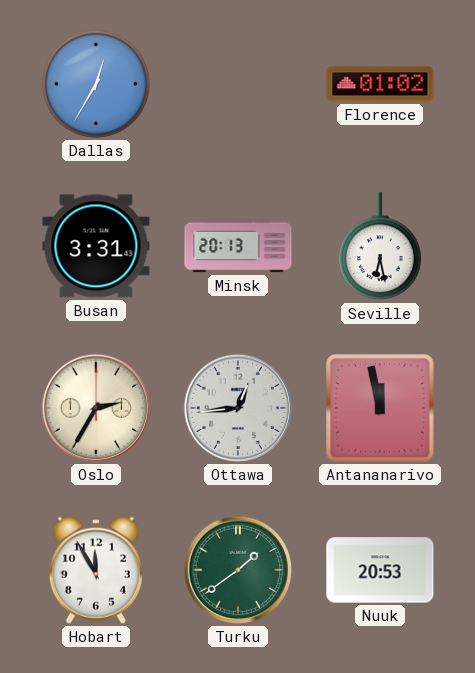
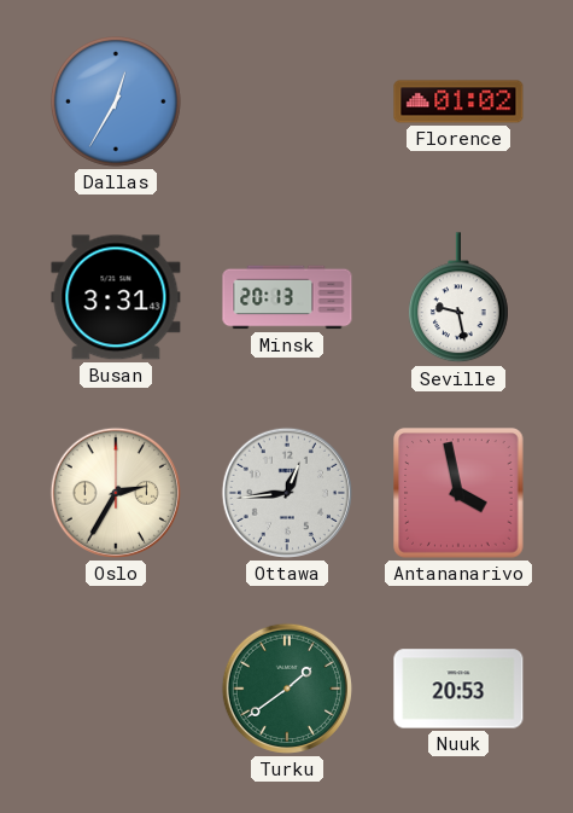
Seville: 6:28 -> 9:28
Antananarivo: 11:58 -> 3:58
Hobart: 11:55 -> none
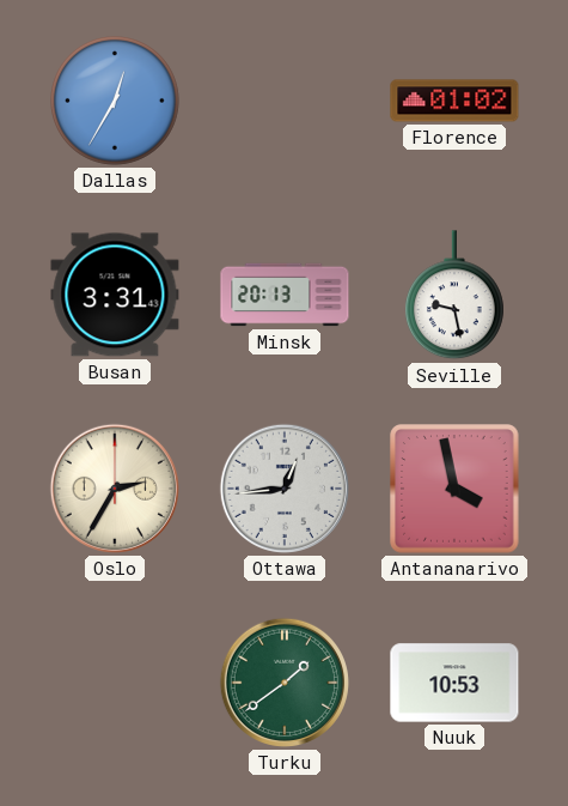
Nuuk: 20:53 -> 10:53
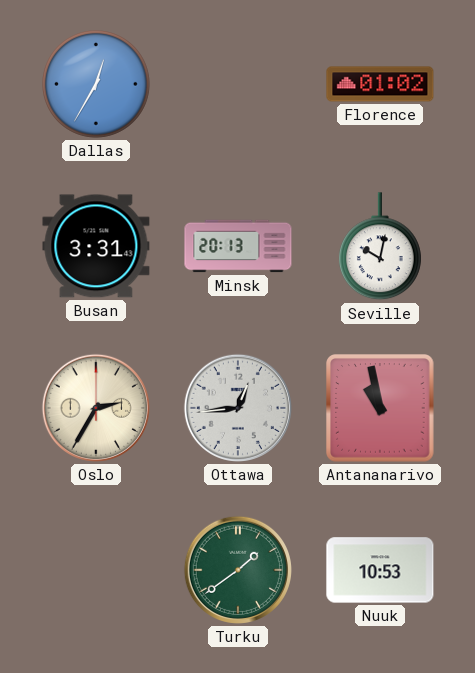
Seville: 9:28 -> 10:02
Antananarivo: 3:58 -> 10:58
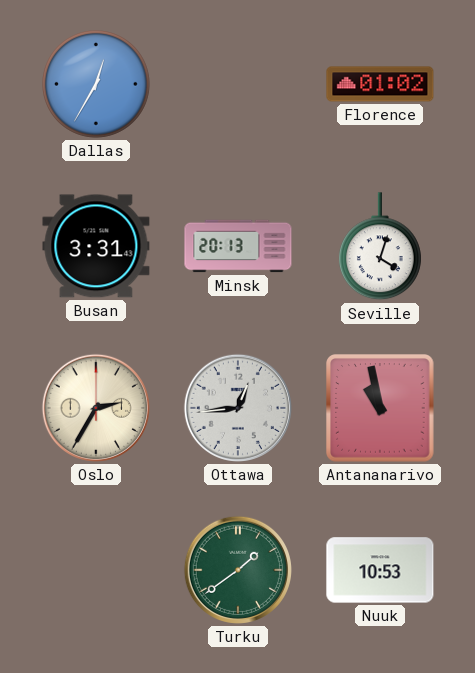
Seville: 10:02 -> 4:03
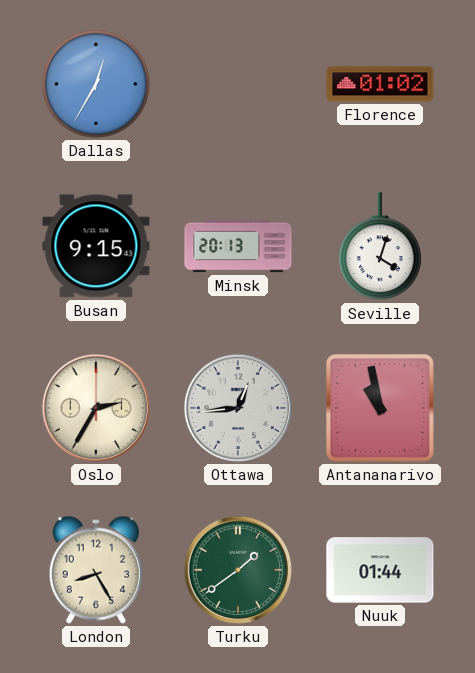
Busan: 3:31 -> 9:15
London: none -> 8:25
Nuuk: 10:53 -> 01:44
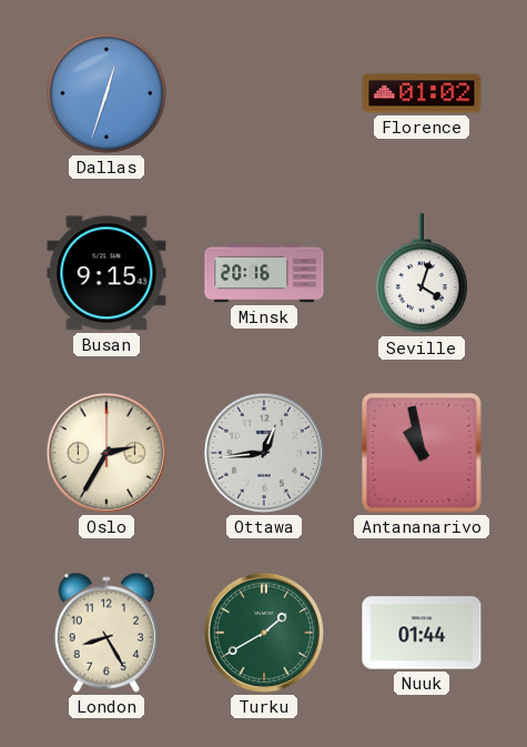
Dallas: 12:35 -> 12:33
Minsk: 20:13 -> 20:16
Turku: 1:39 -> 1:40
